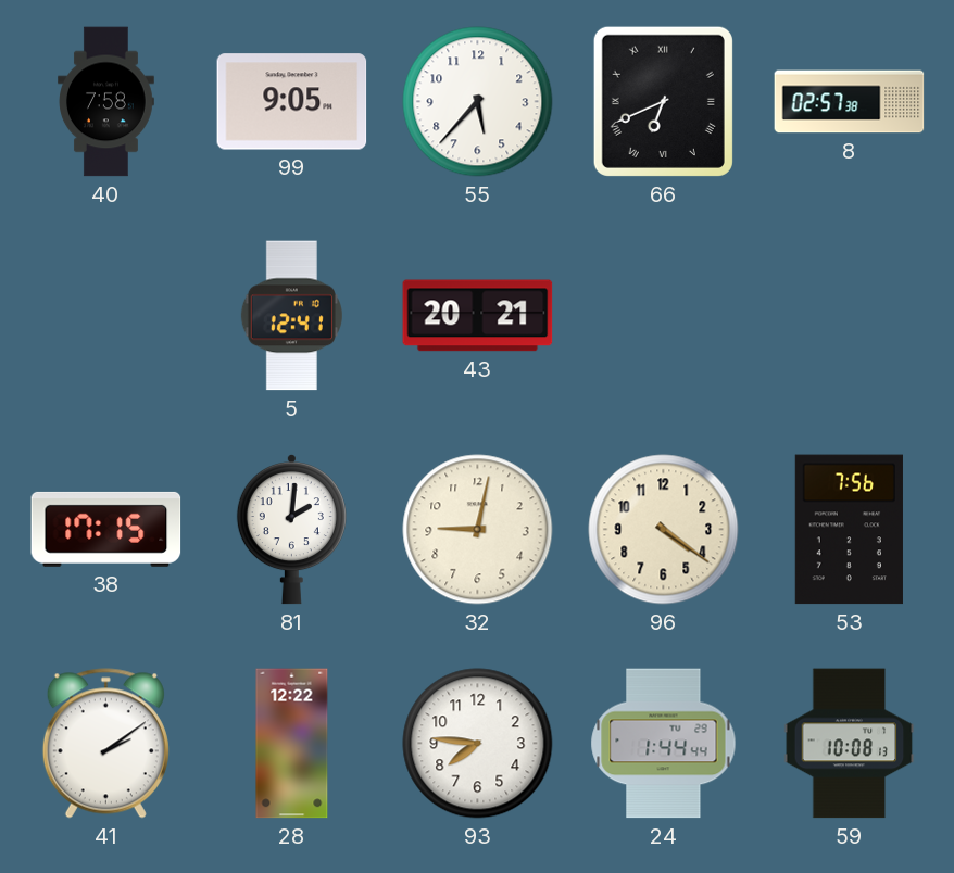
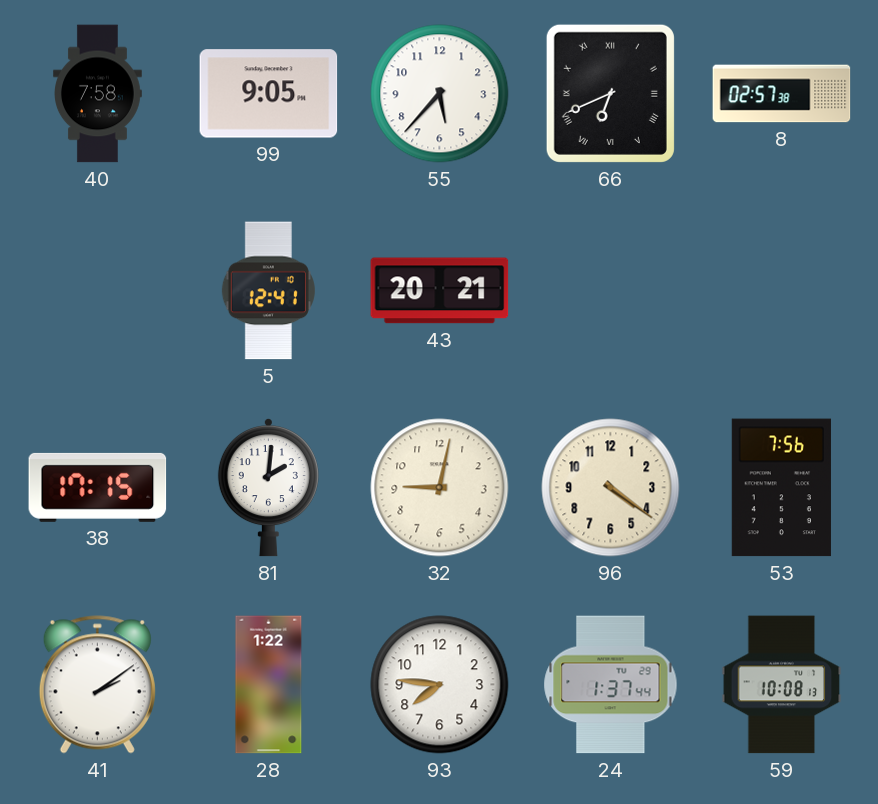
28: 12:22 -> 1:22
24: 1:44 -> 1:37
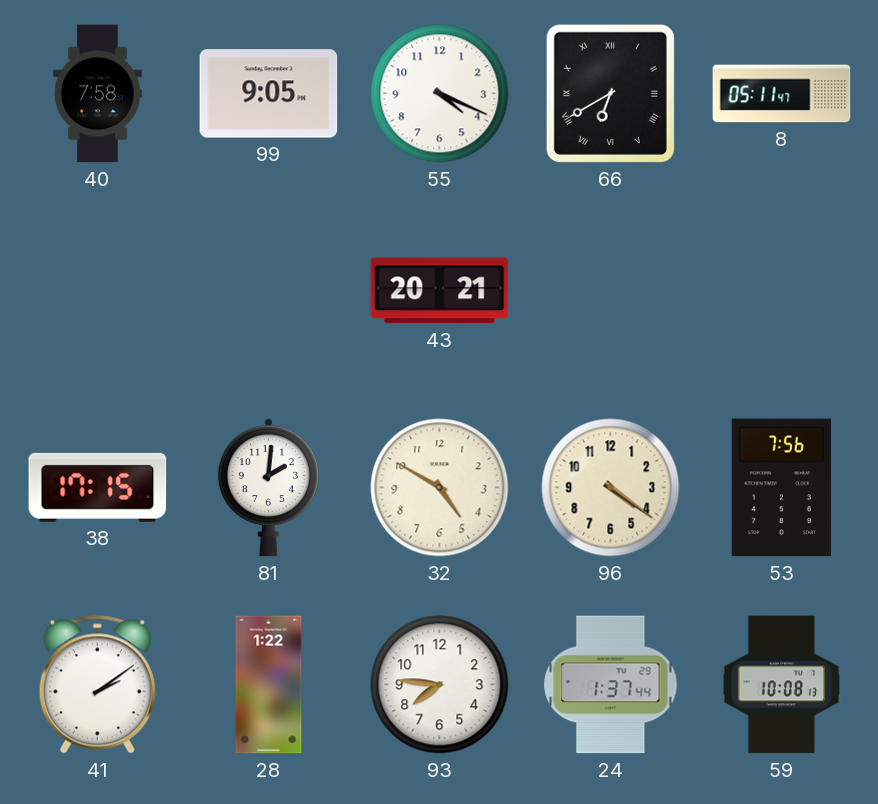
55: 5:37 -> 4:19
66: 6:41 -> 6:40
8: 02:57 -> 05:11
5: 12:41 -> none
32: 9:02 -> 4:50
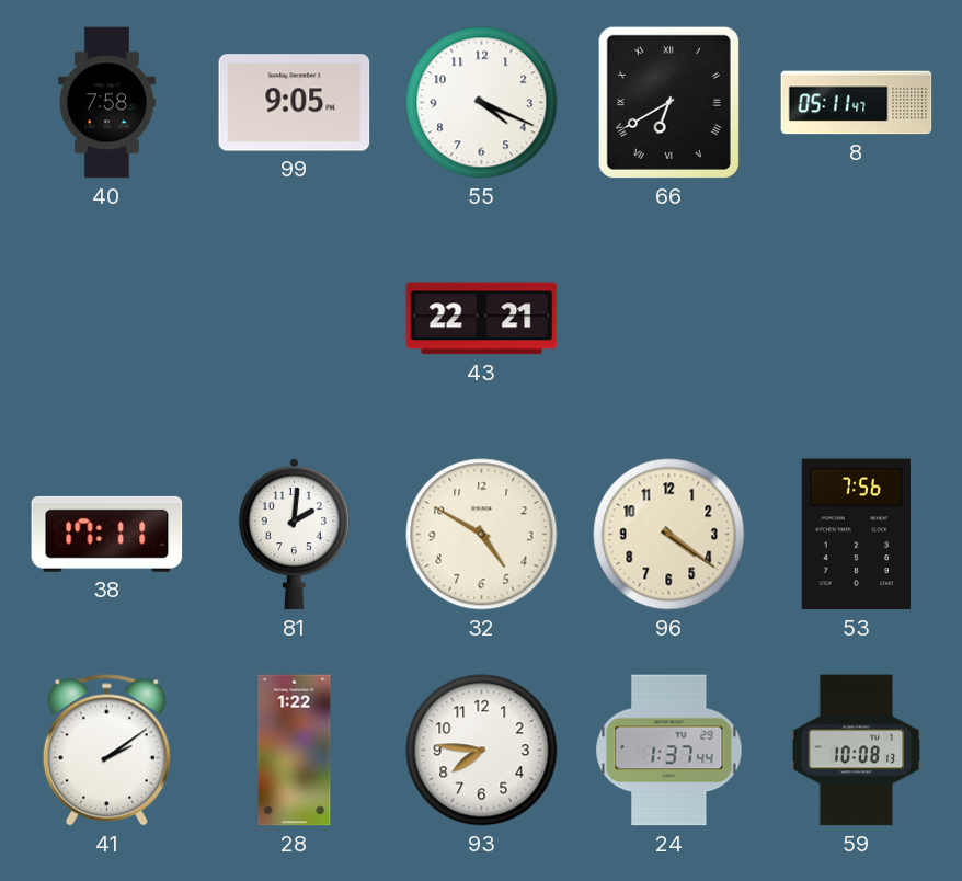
43: 20:21 -> 22:21
38: 17:15 -> 17:11
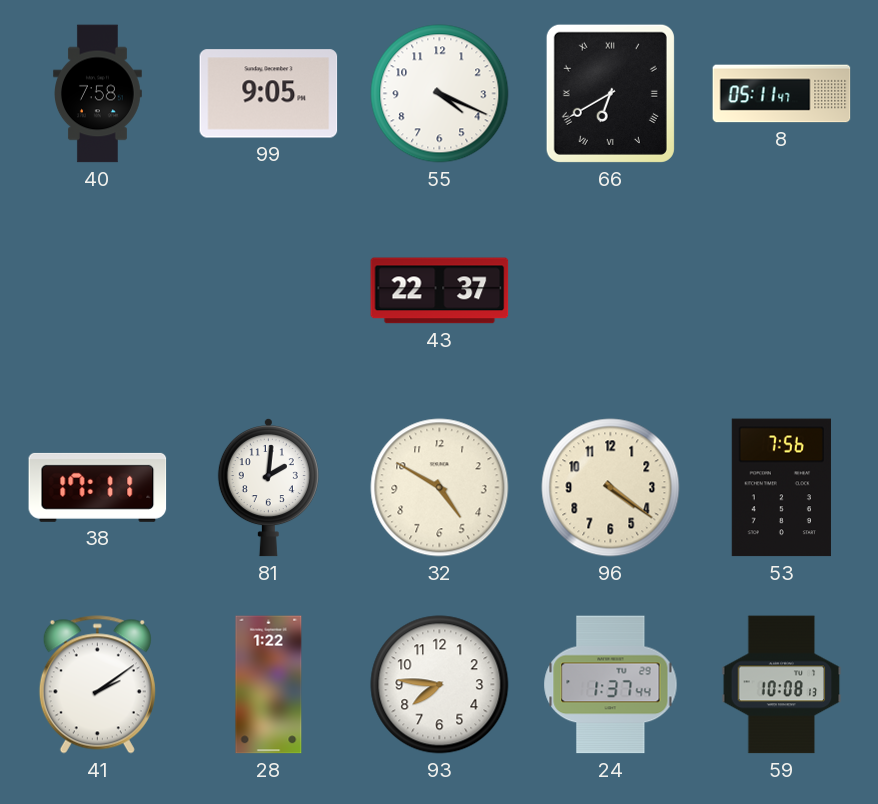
43: 22:21 -> 22:37
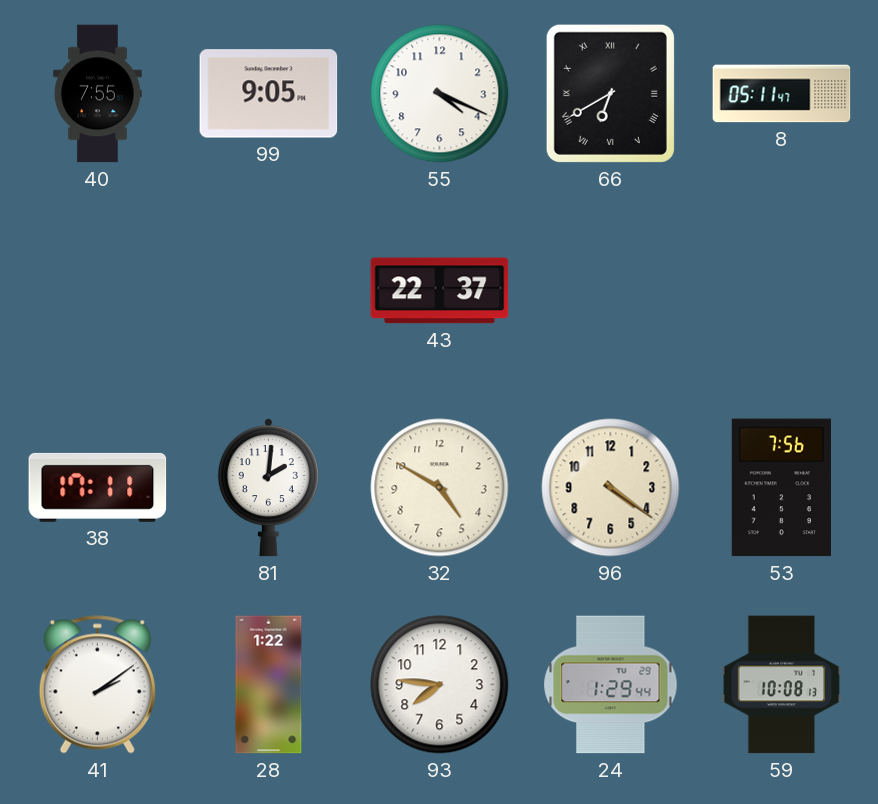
40: 7:58 -> 7:55
24: 1:37 -> 1:29
